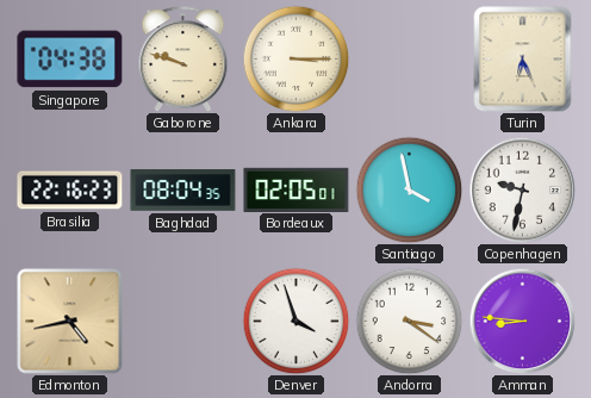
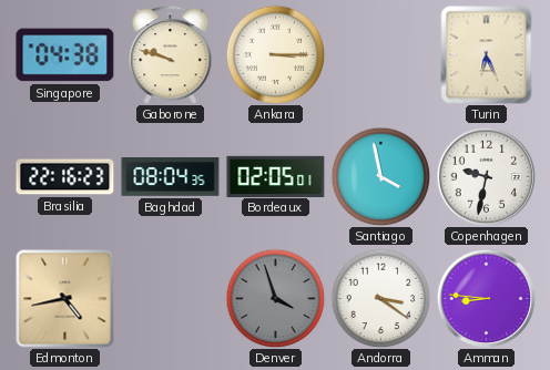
Denver dial: white -> grey
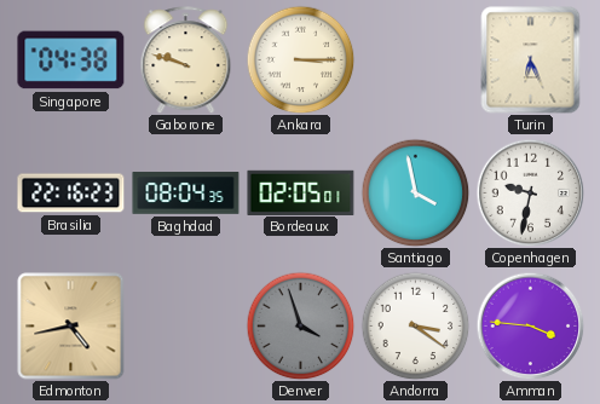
Amman: 8:46 -> 3:46
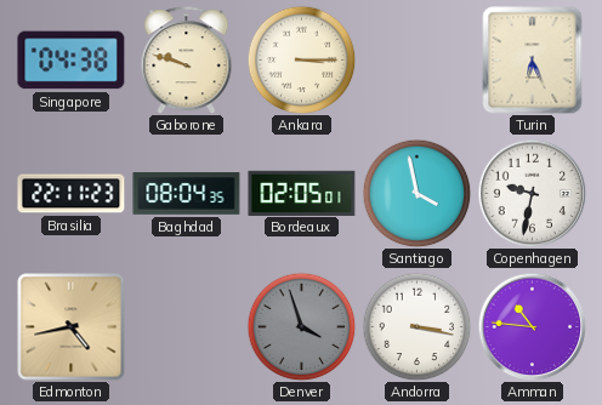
Brasilia: 22:16 -> 22:11
Andorra: 3:21 -> 3:17
Amman: 3:46 -> 10:46
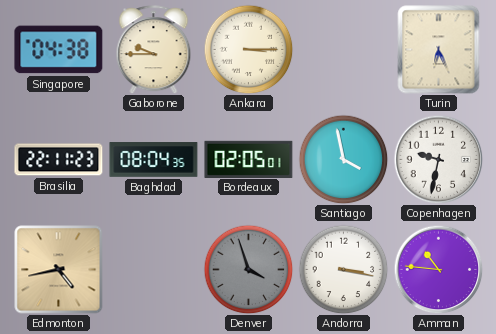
Gaborone: 9:48 -> 9:45
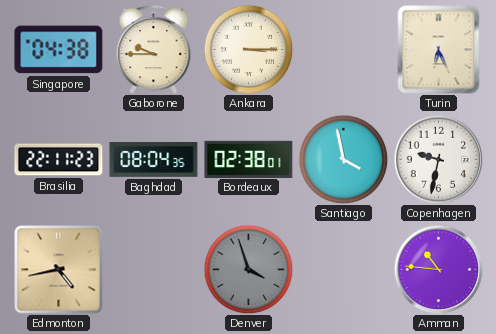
Bordeaux: 02:05 -> 02:38
Andorra: 3:17 -> none
